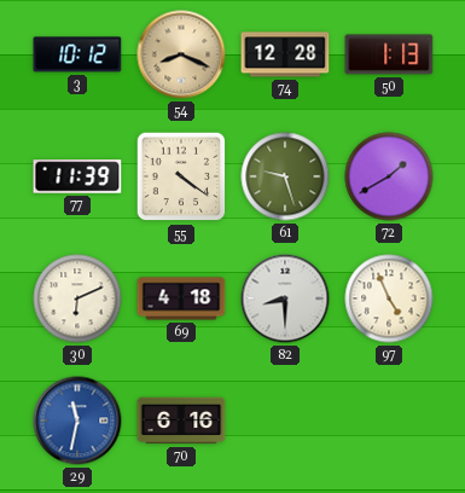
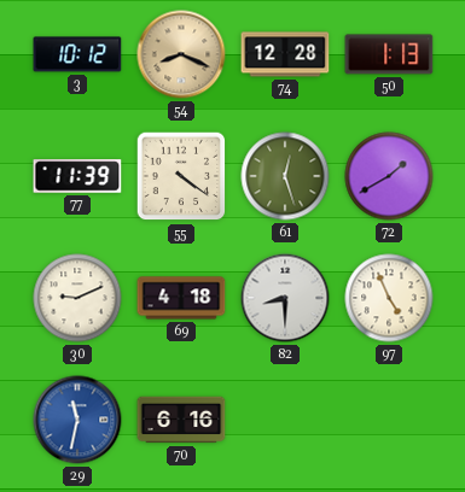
61: 9:27 -> 12:27
30: 6:11 -> 9:11
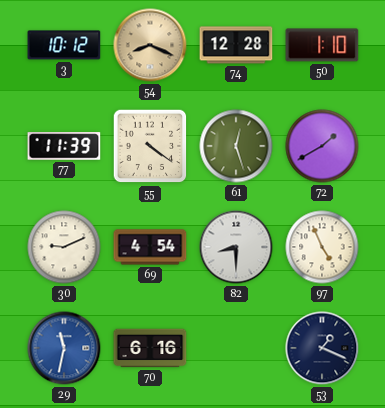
50: 1:13 -> 1:10
69: 4:18 -> 4:54
53: none -> 1:19
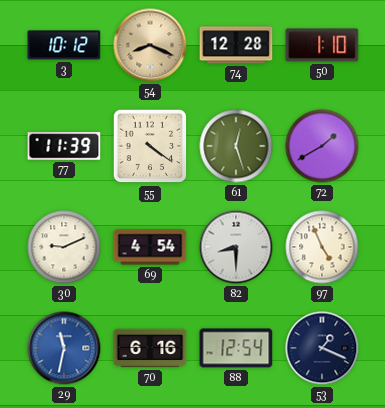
88: none -> 12:54
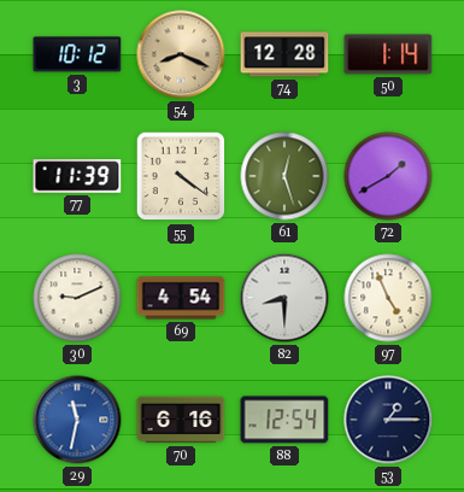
50: 1:10 -> 1:14
53: 1:19 -> 1:15
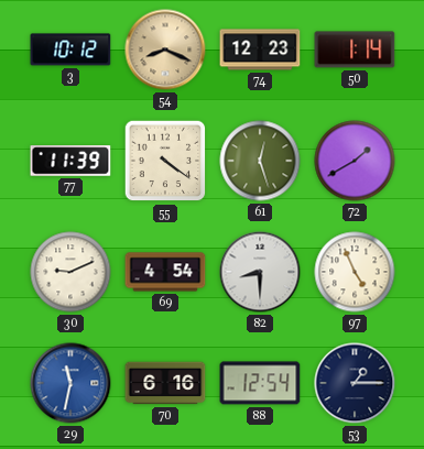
74: 12:28 -> 12:23
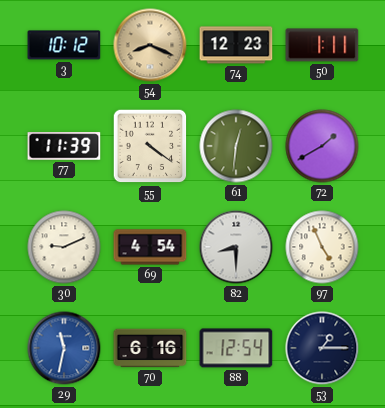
50: 1:14 -> 1:11
61: 12:27 -> 12:31
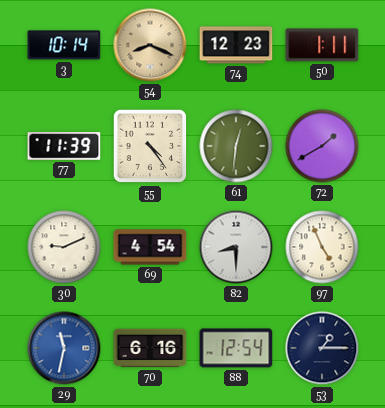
3: 10:12 -> 10:14
55: 4:21 -> 4:24
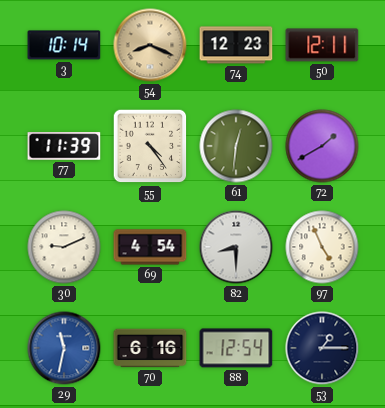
50: 1:11 -> 12:11
